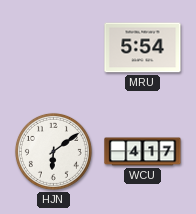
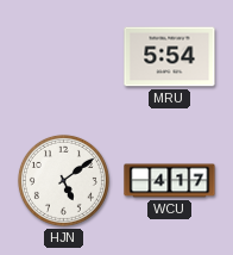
HJN: 6:09 -> 5:09
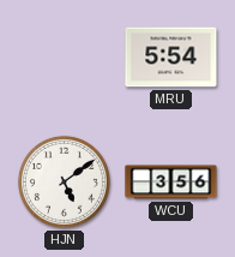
WCU: 4:17 -> 3:56
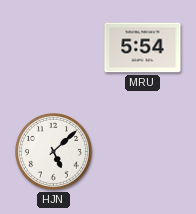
HJN: 5:09 -> 5:08
WCU: 3:56 -> none
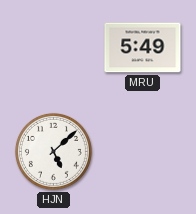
MRU: 5:54 -> 5:49
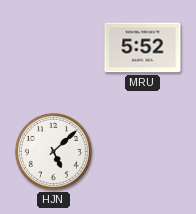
MRU: 5:49 -> 5:52
